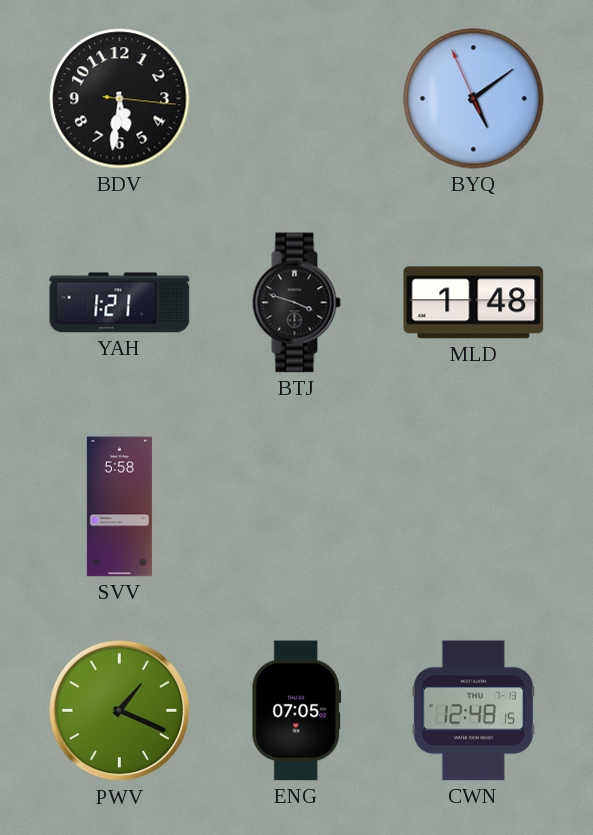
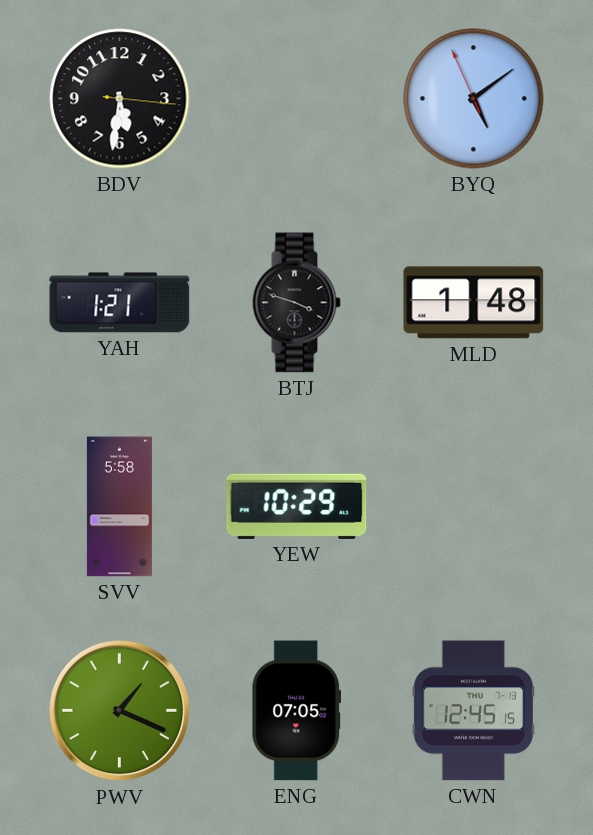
YEW: none -> 10:29
CWN: 12:48 -> 12:45
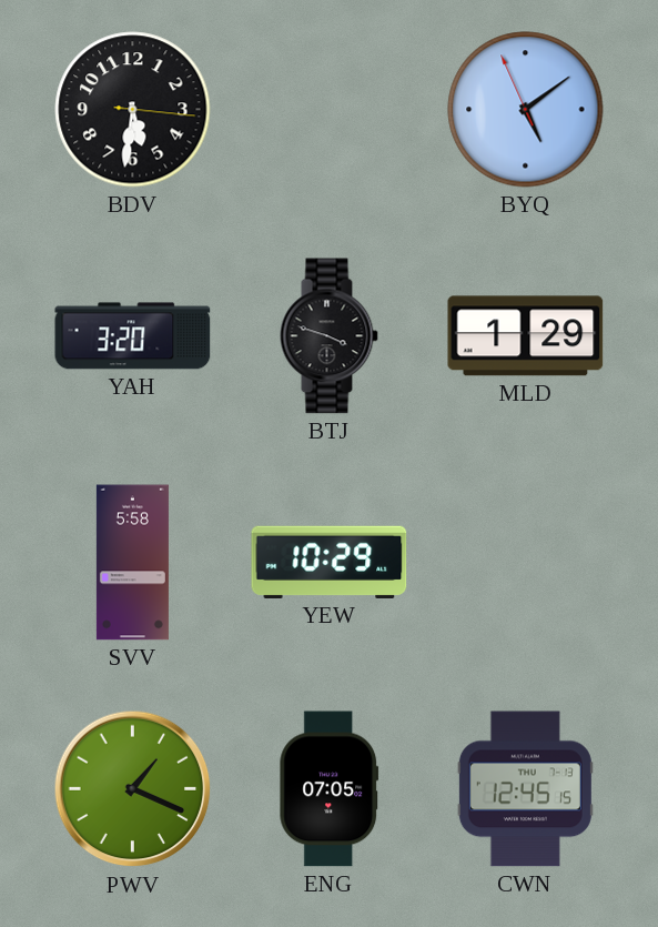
YAH: 1:21 -> 3:20
MLD: 1:48 -> 1:29
